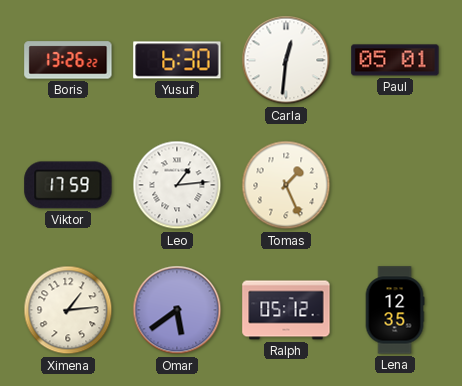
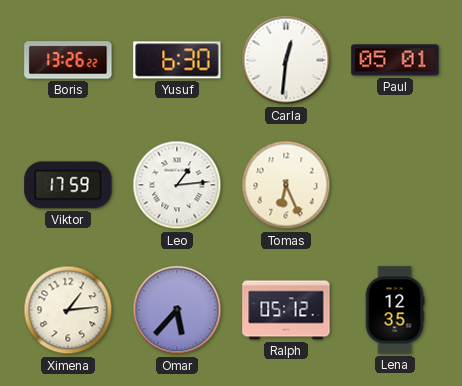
Tomas: 1:26 -> 6:26
Omar: 5:39 -> 5:37
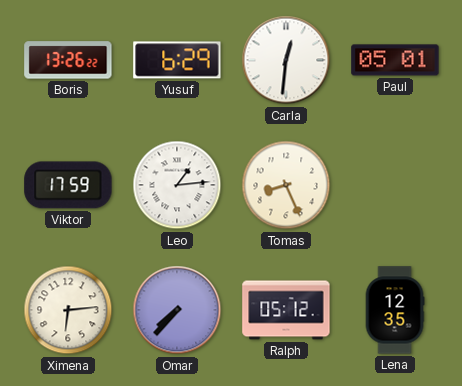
Yusuf: 6:30 -> 6:29
Tomas: 6:26 -> 8:26
Ximena: 1:14 -> 6:14
Omar: 5:37 -> 7:37
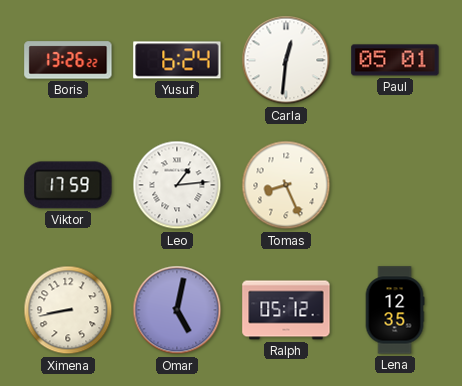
Yusuf: 6:29 -> 6:24
Ximena: 6:14 -> 8:43
Omar: 7:37 -> 5:02
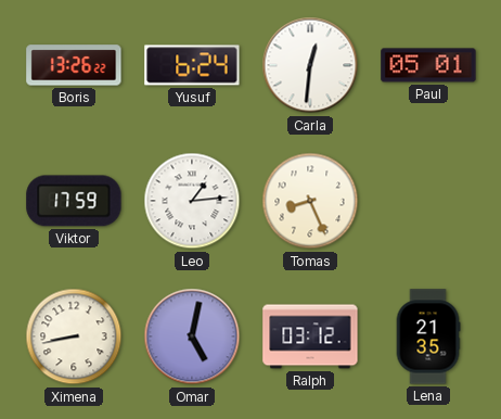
Ralph: 05:12 -> 03:12
Lena: 12:35 -> 21:35
